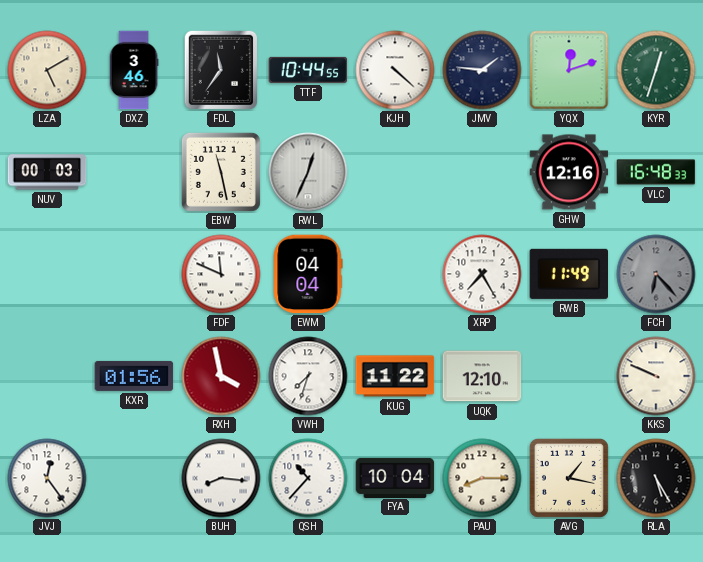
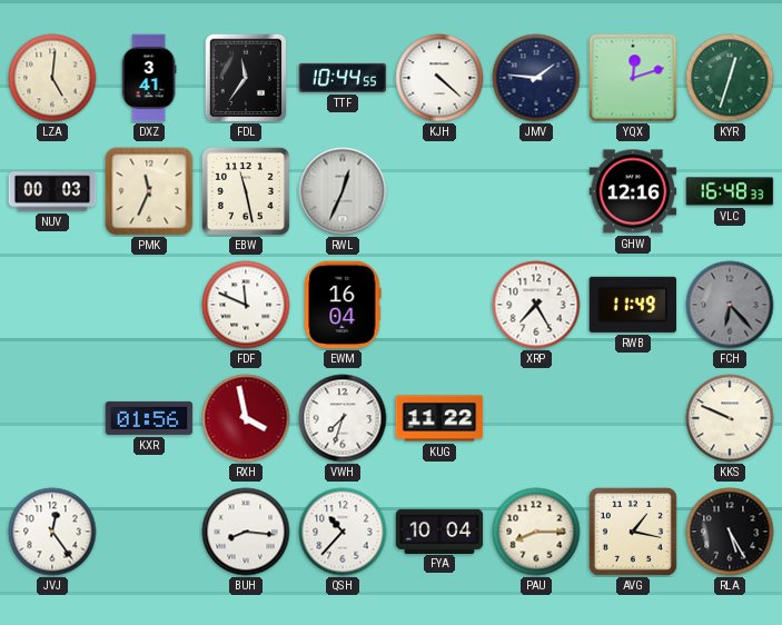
LZA: 5:10 -> 5:01
DXZ: 3:46 -> 3:41
PMK: none -> 11:34
EWM: 04:04 -> 16:04
UQK: 12:10 -> none
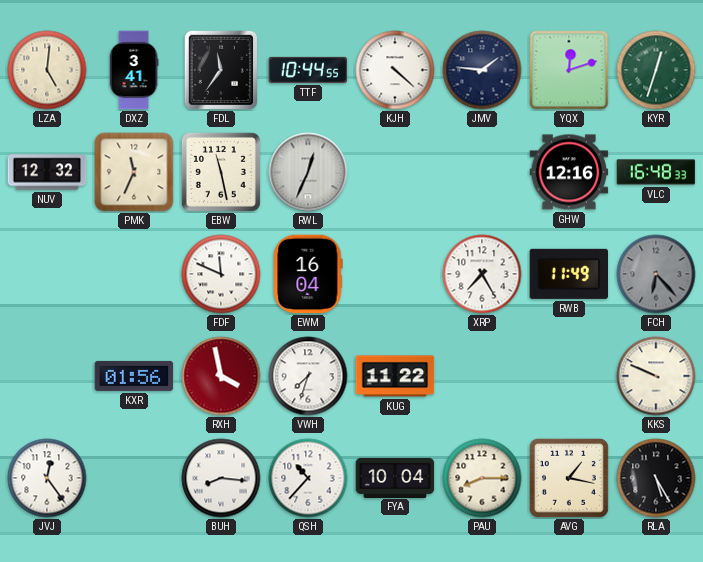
NUV: 00:03 -> 12:32
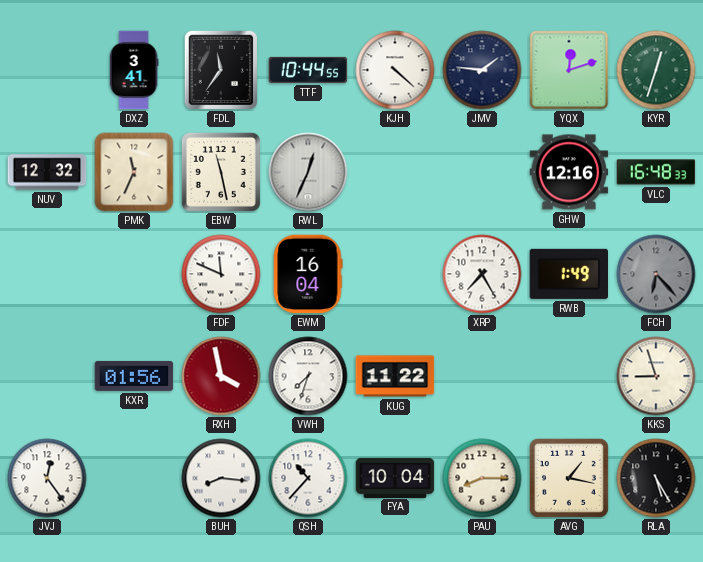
LZA: 5:01 -> none
RWB: 11:49 -> 1:49
KKS: 9:49 -> 8:57
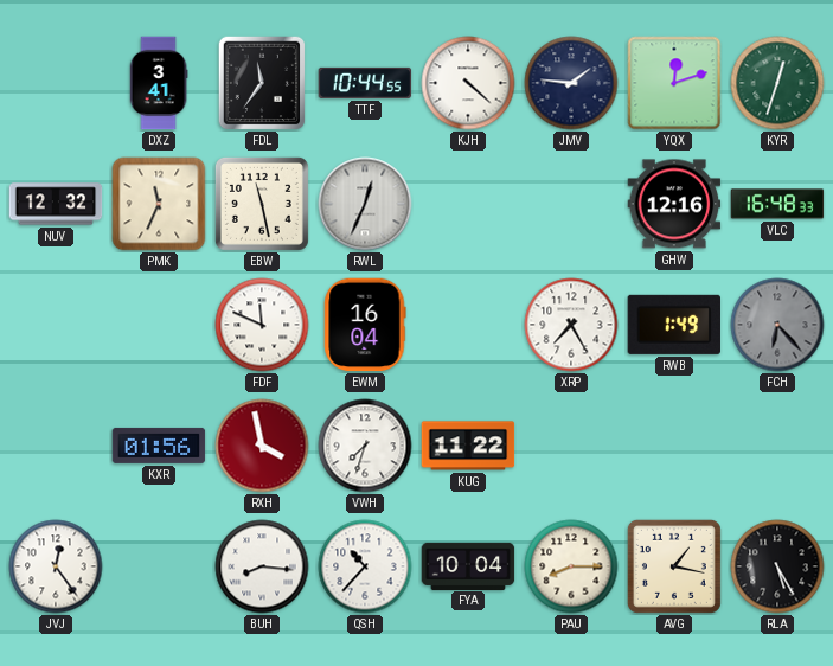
KKS: 8:57 -> none
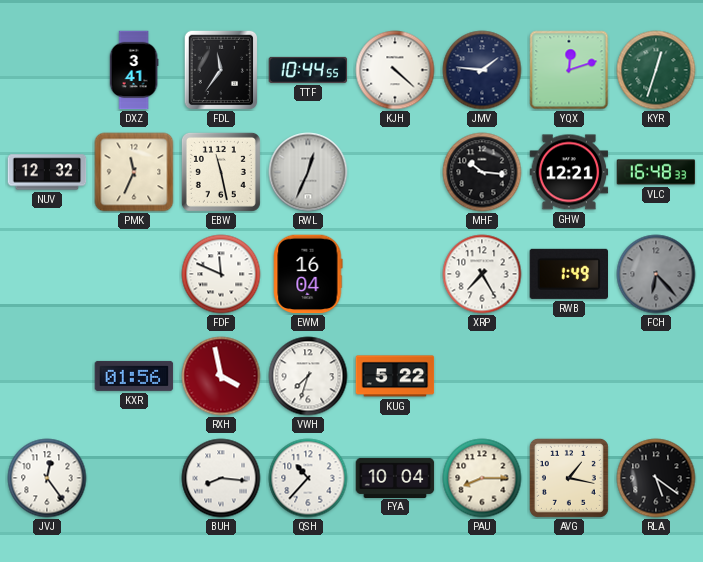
MHF: none -> 10:16
GHW: 12:16 -> 12:21
KUG: 11:22 -> 5:22
RLA: 5:25 -> 5:21
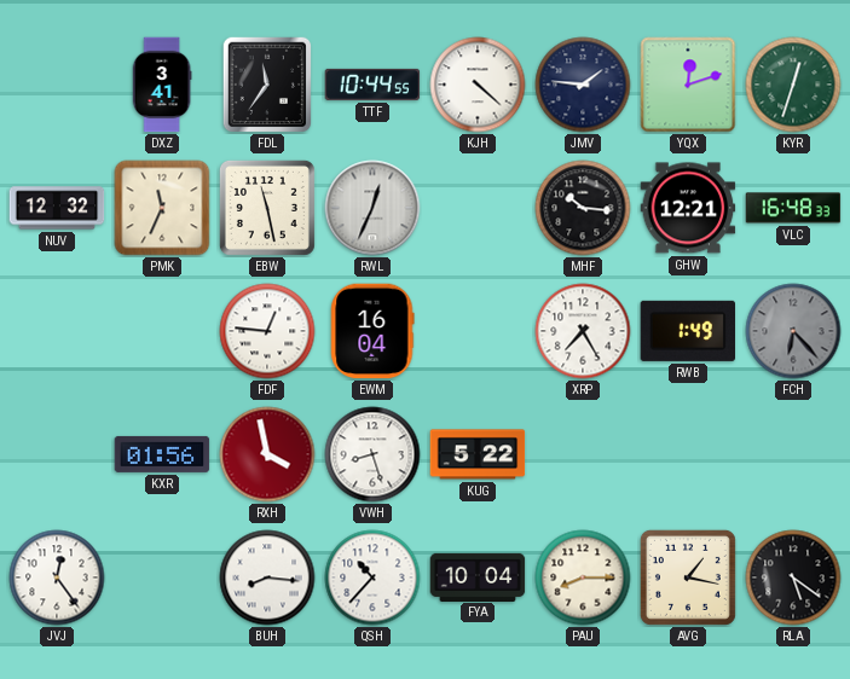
FDF: 11:49 -> 12:46
VWH: 7:33 -> 8:27
